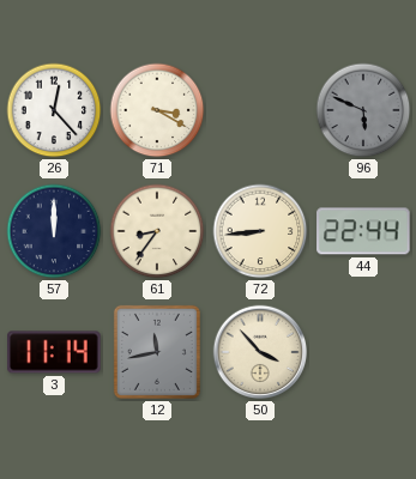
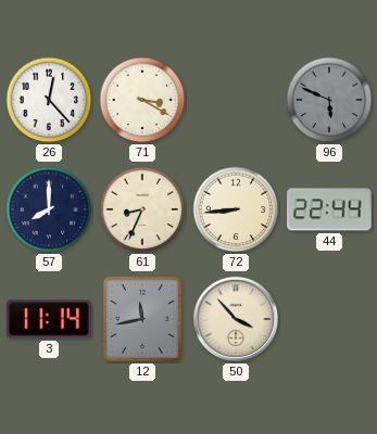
57: 12:00 -> 8:00
61: 8:36 -> 8:34
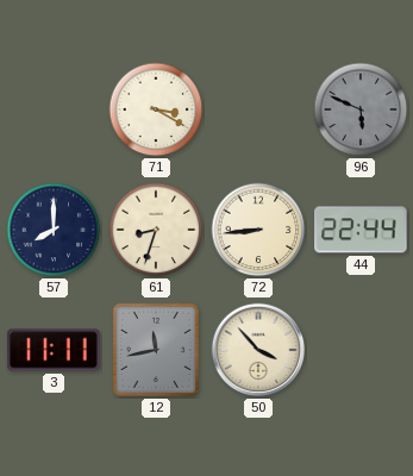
26: 12:23 -> none
61: 8:34 -> 8:33
3: 11:14 -> 11:11
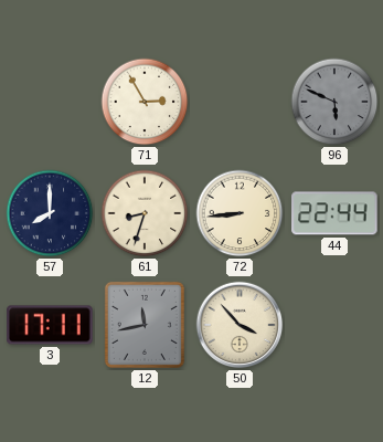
71: 3:20 -> 2:55
3: 11:11 -> 17:11
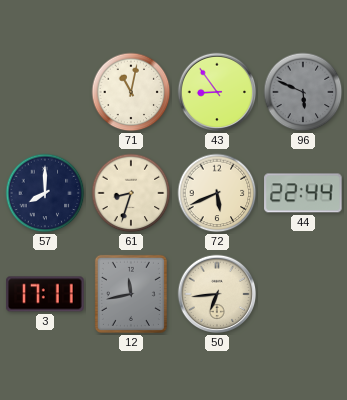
71: 2:55 -> 11:02
43: none -> 8:54
72: 8:44 -> 5:41
50: 3:53 -> 6:44
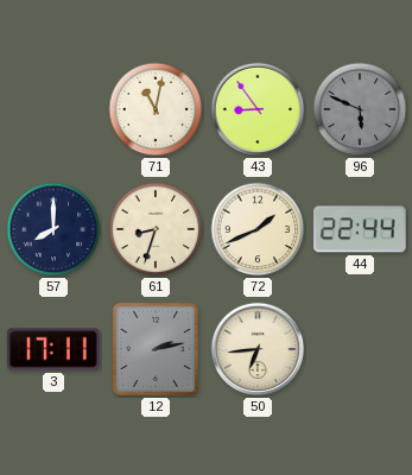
72: 5:41 -> 1:41
12: 11:43 -> 2:13
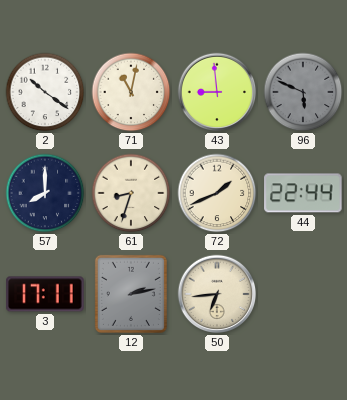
2: none -> 10:21
43: 8:54 -> 8:59
